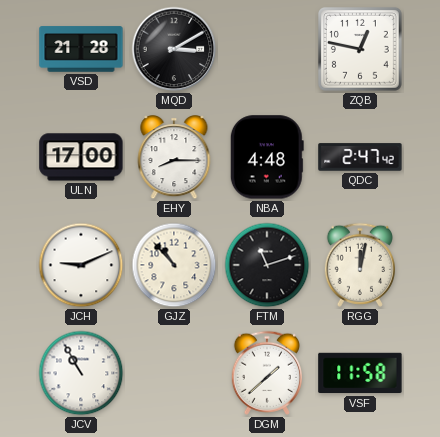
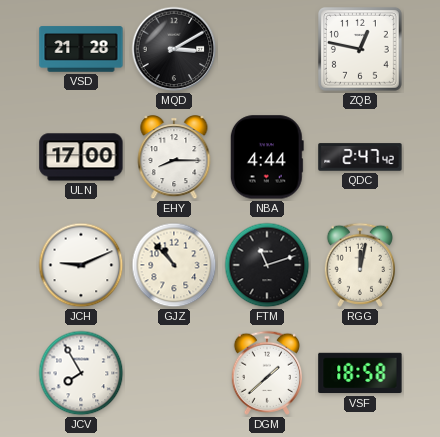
NBA: 4:48 -> 4:44
JCV: 10:55 -> 7:55
VSF: 11:58 -> 18:58
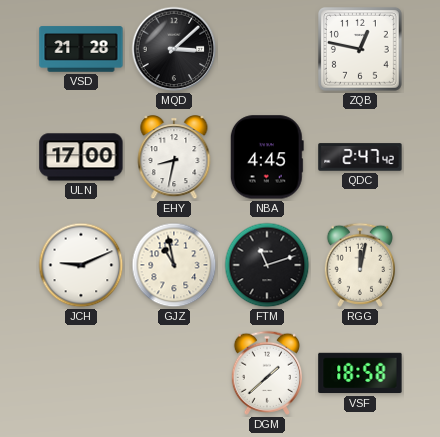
MQD: 3:10 -> 3:08
EHY: 8:15 -> 8:32
NBA: 4:44 -> 4:45
GJZ: 10:53 -> 10:58
JCV: 7:55 -> none
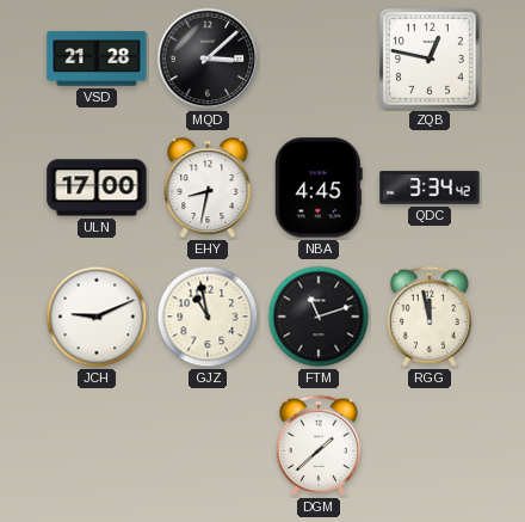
QDC: 2:47 -> 3:34
RGG: 12:02 -> 11:58
VSF: 18:58 -> none
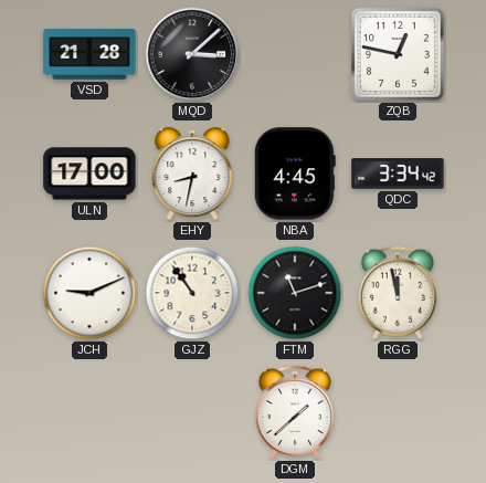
GJZ: 10:58 -> 10:54
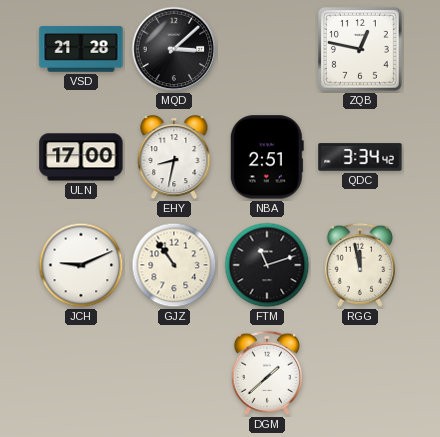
NBA: 4:45 -> 2:51
